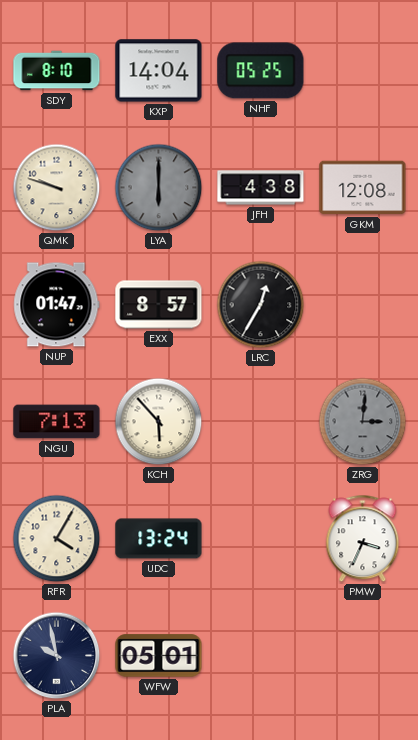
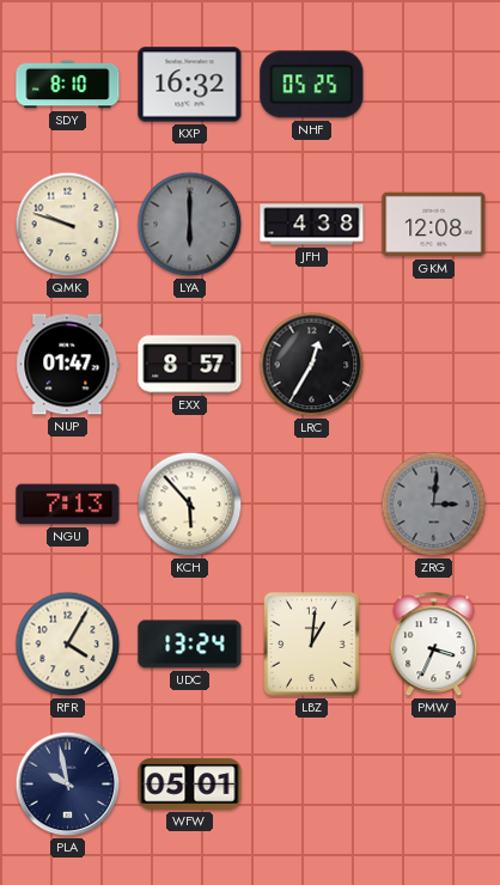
KXP: 14:04 -> 16:32
LBZ: none -> 1:01
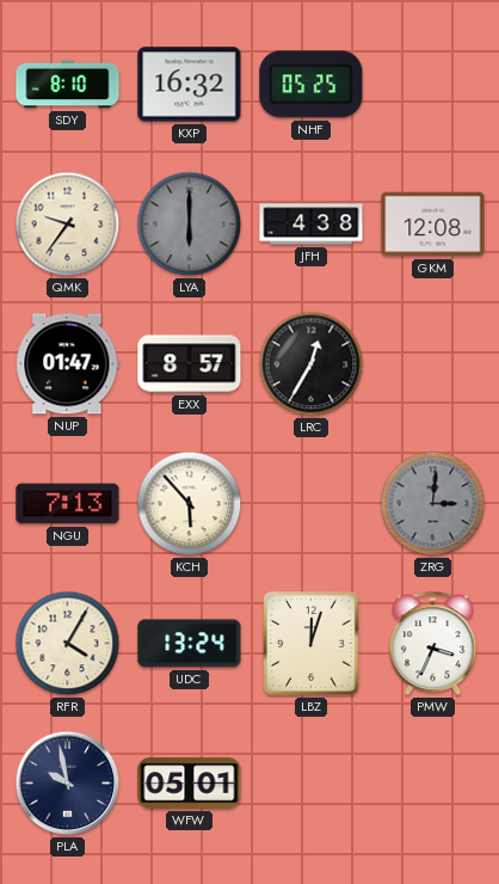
QMK: 9:48 -> 9:36
LBZ: 1:01 -> 12:03
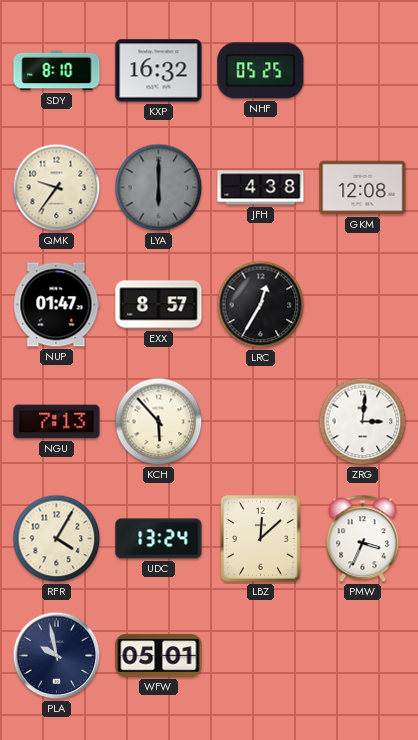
ZRG dial: grey -> white
LBZ: 12:03 -> 12:08
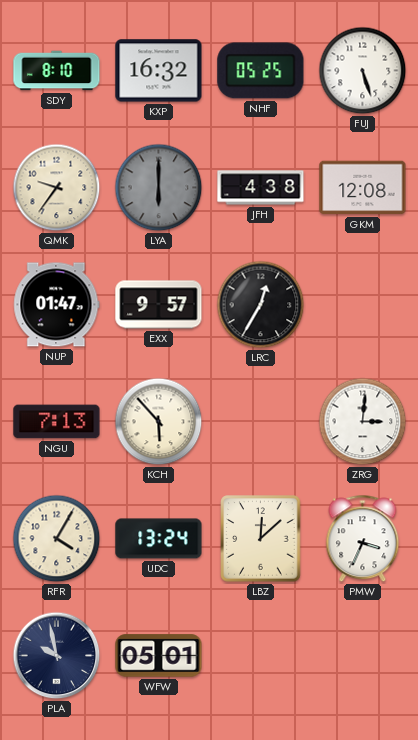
FUJ: none -> 5:27
EXX: 8:57 -> 9:57
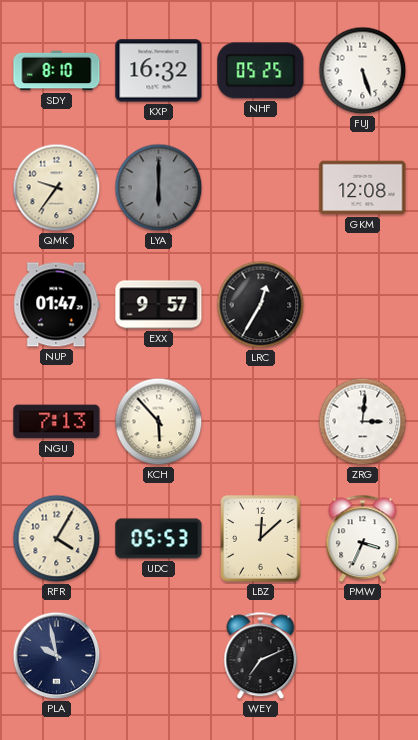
JFH: 4:38 -> none
UDC: 13:24 -> 05:53
WFW: 05:01 -> none
WEY: none -> 7:11
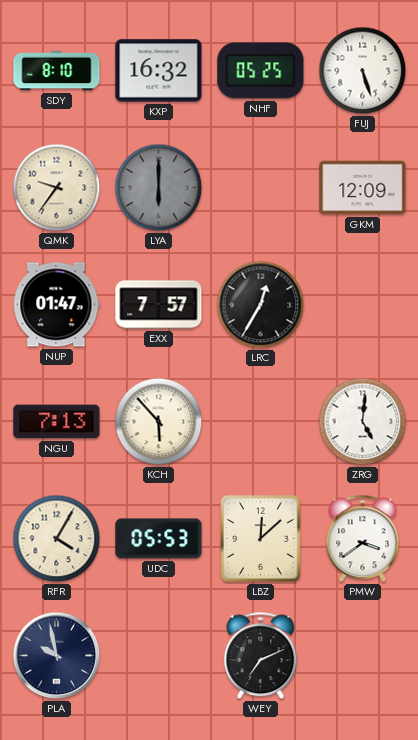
GKM: 12:08 -> 12:09
EXX: 9:57 -> 7:57
ZRG: 3:01 -> 5:01
PMW: 3:34 -> 3:39
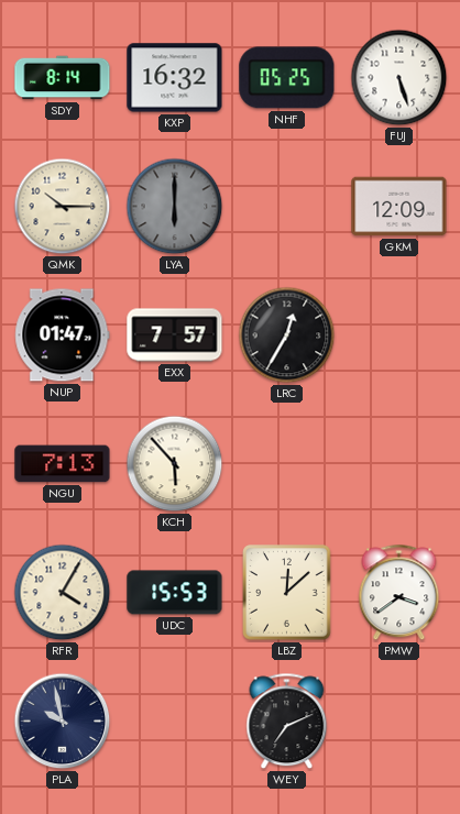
SDY: 8:10 -> 8:14
QMK: 9:36 -> 10:15
ZRG: 5:01 -> none
UDC: 05:53 -> 15:53
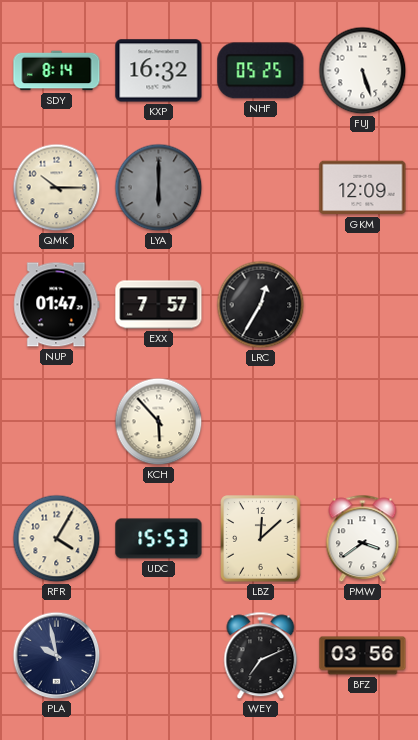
NGU: 7:13 -> none
BFZ: none -> 03:56
